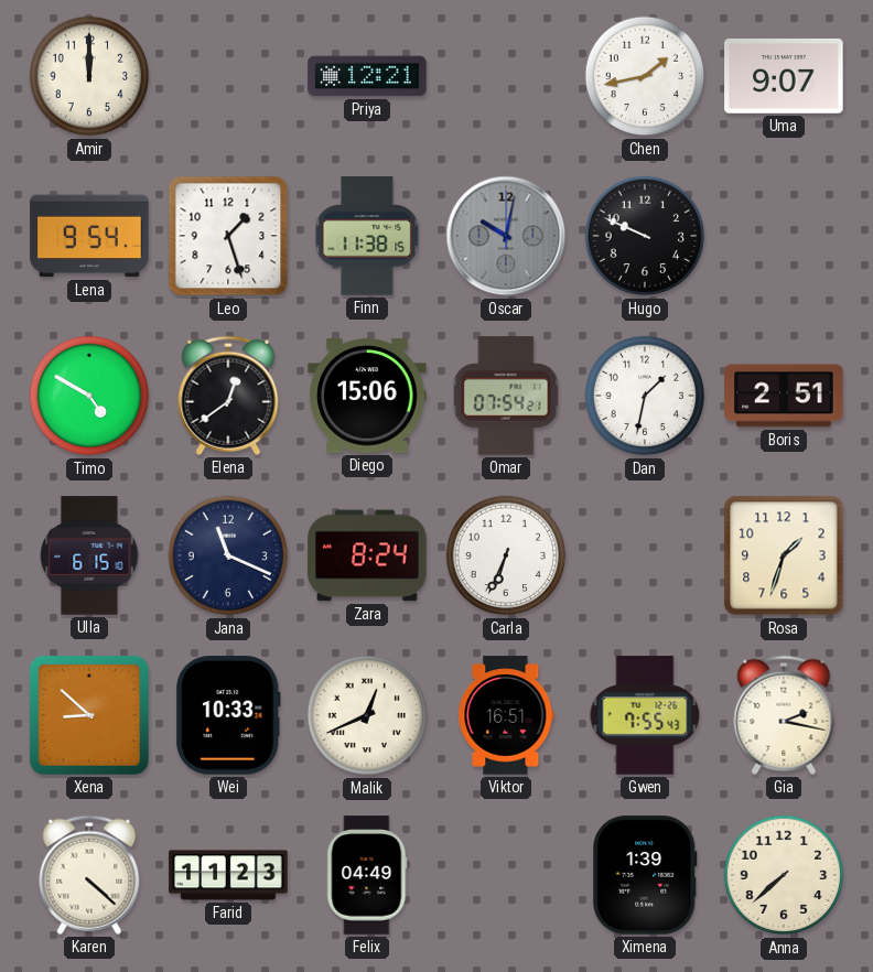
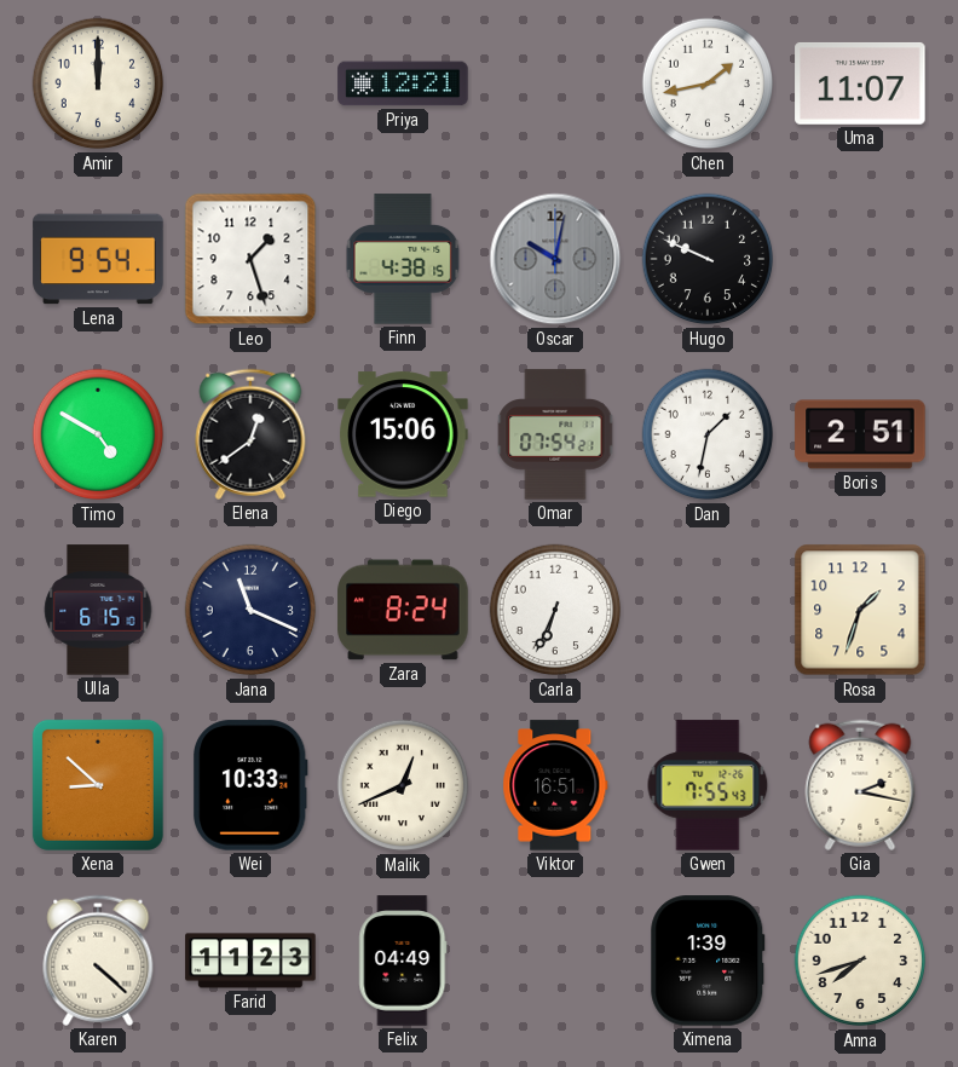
Uma: 9:07 -> 11:07
Finn: 11:38 -> 4:38
Anna: 7:38 -> 7:42
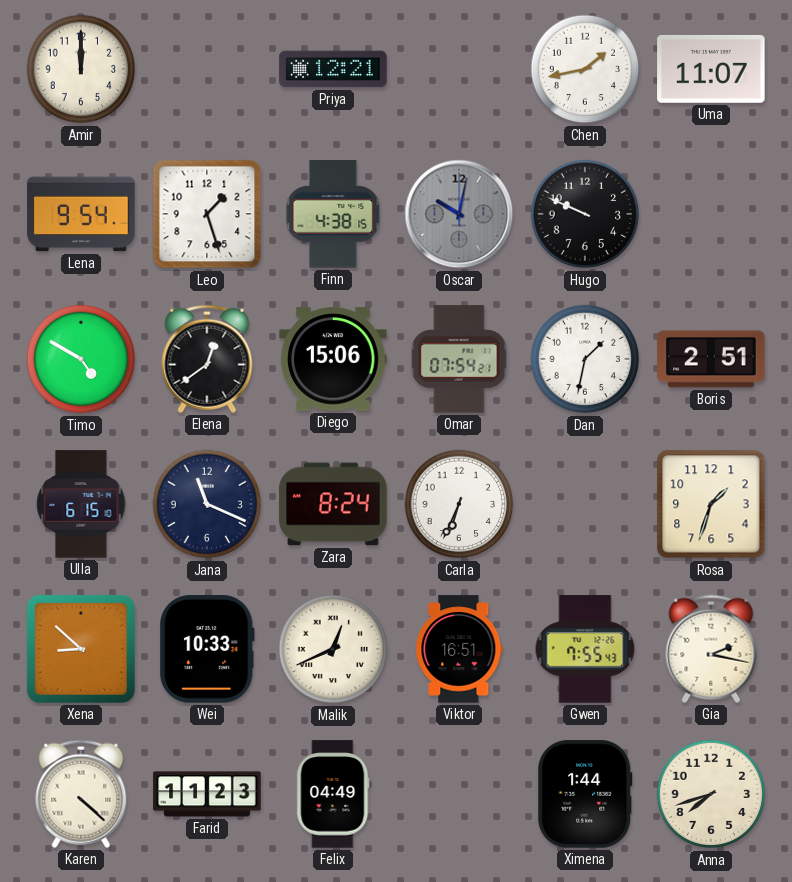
Ximena: 1:39 -> 1:44
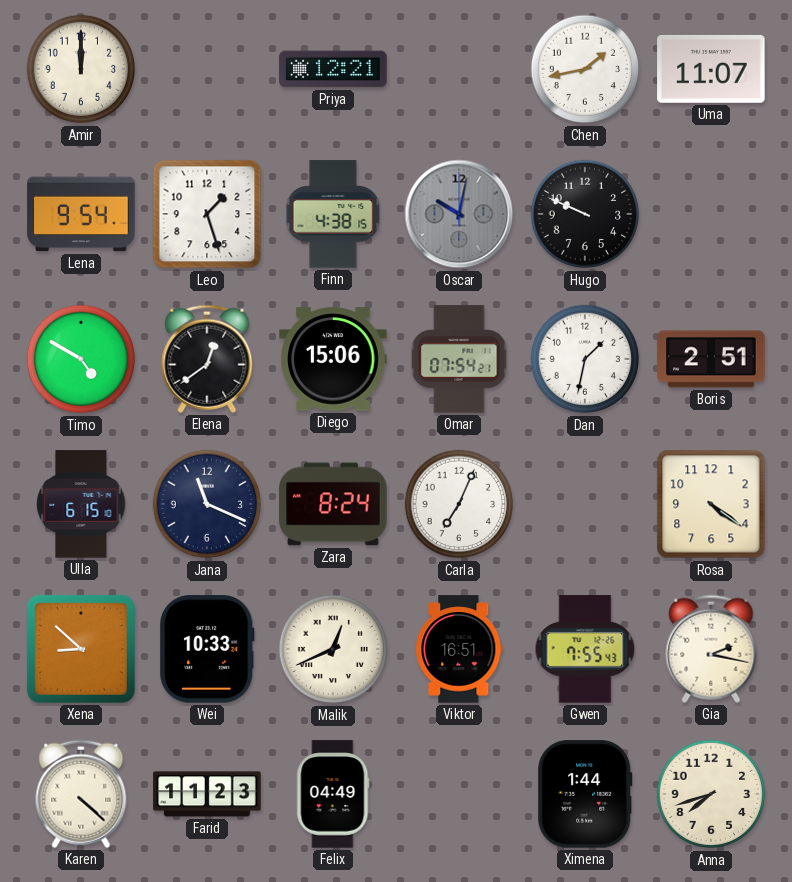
Carla: 6:34 -> 7:04
Rosa: 1:33 -> 4:21
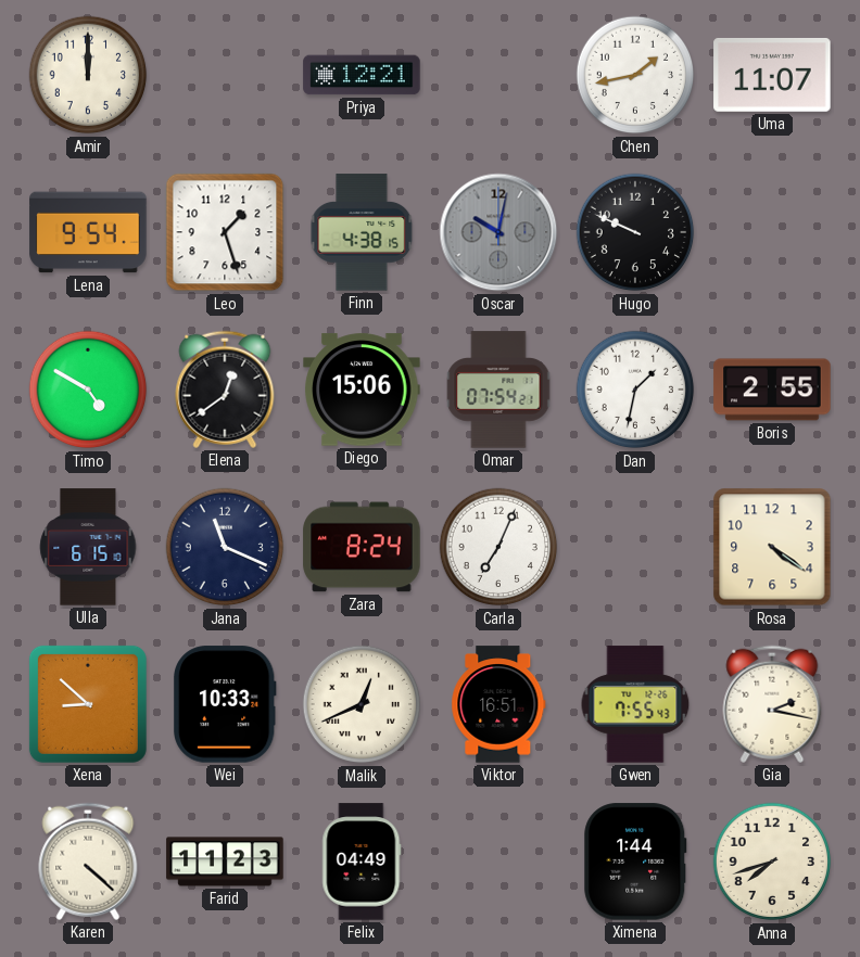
Boris: 2:51 -> 2:55
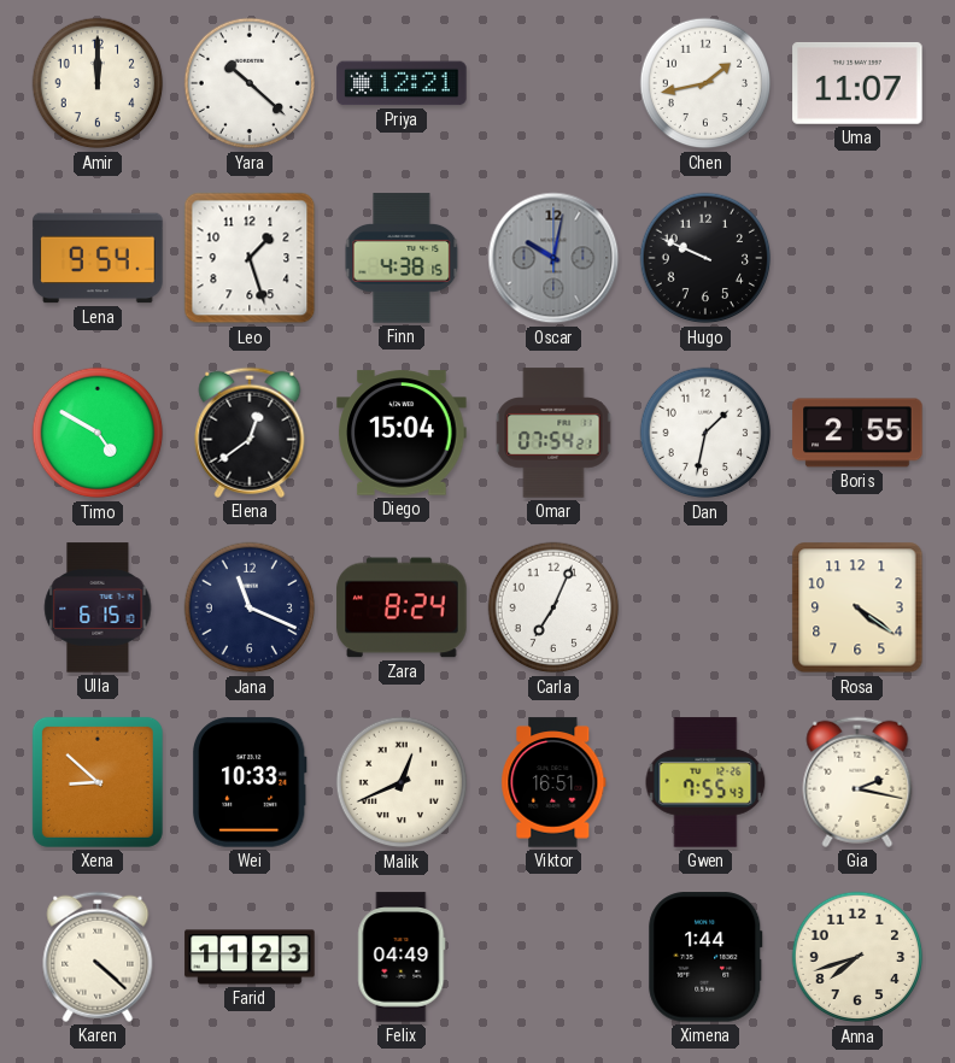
Yara: none -> 10:22
Diego: 15:06 -> 15:04
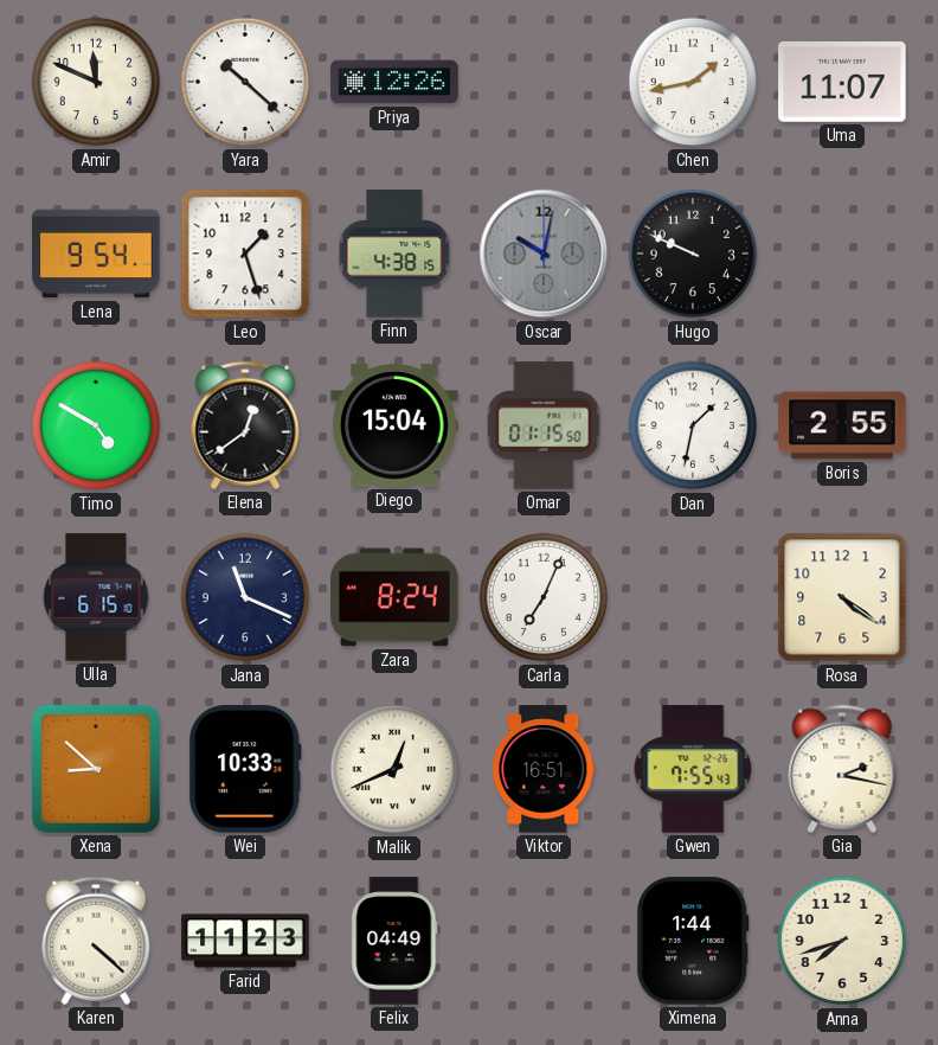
Amir: 12:00 -> 11:49
Priya: 12:21 -> 12:26
Omar: 07:54 -> 01:15
